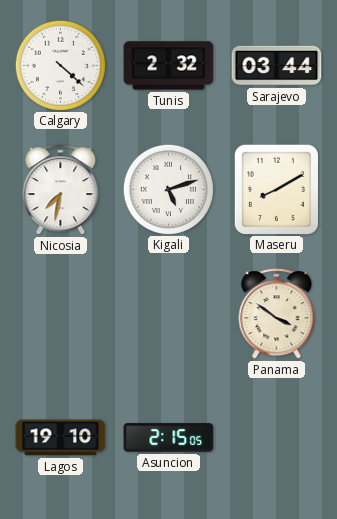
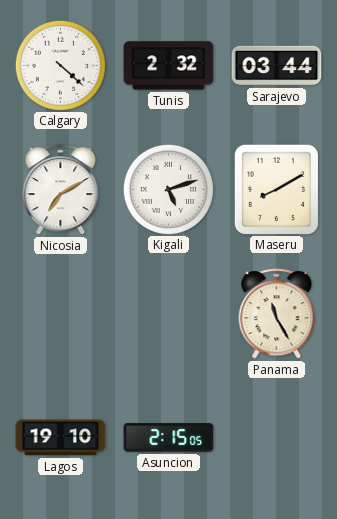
Nicosia: 7:32 -> 7:10
Panama: 3:51 -> 11:25
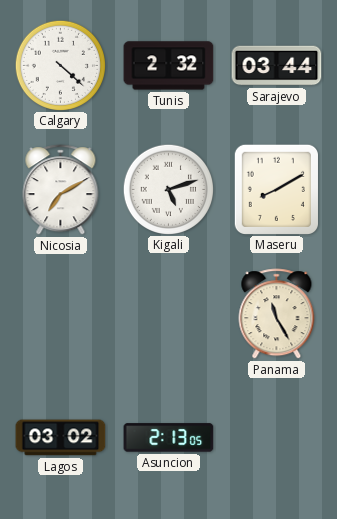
Lagos: 19:10 -> 03:02
Asuncion: 2:15 -> 2:13
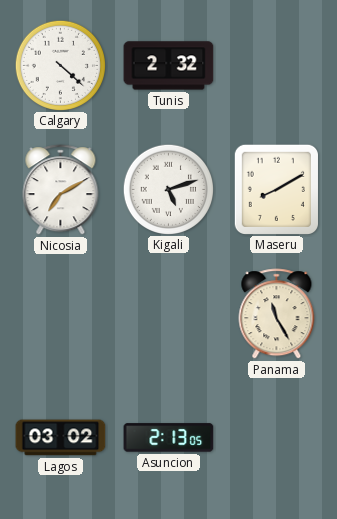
Sarajevo: 03:44 -> none
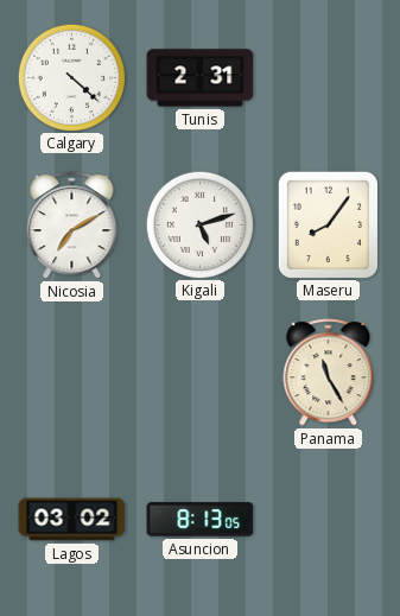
Tunis: 2:32 -> 2:31
Maseru: 8:10 -> 8:06
Asuncion: 2:13 -> 8:13
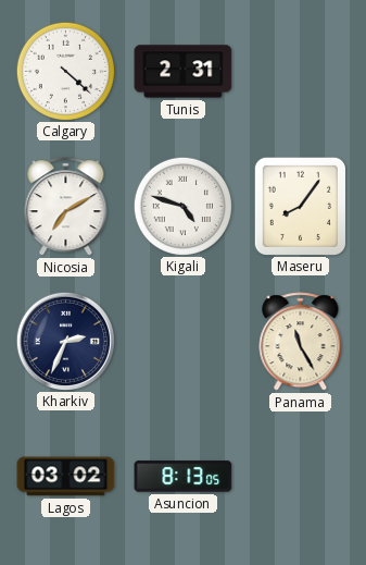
Kigali: 5:12 -> 4:48
Kharkiv: none -> 2:34
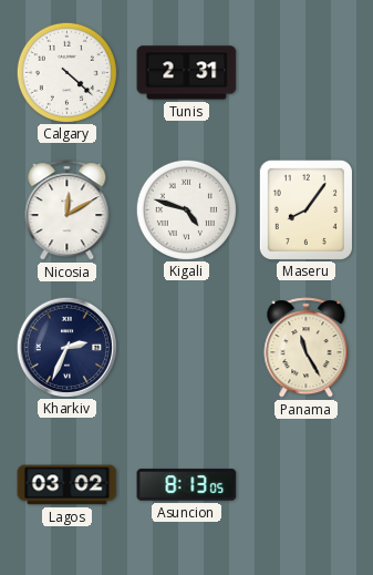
Nicosia: 7:10 -> 12:10
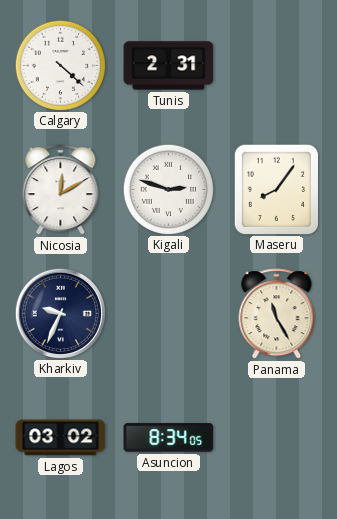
Kigali: 4:48 -> 2:48
Kharkiv: 2:34 -> 9:34
Asuncion: 8:13 -> 8:34
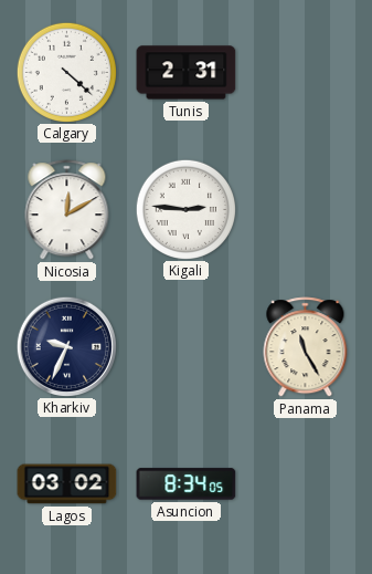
Kigali: 2:48 -> 2:46
Maseru: 8:06 -> none
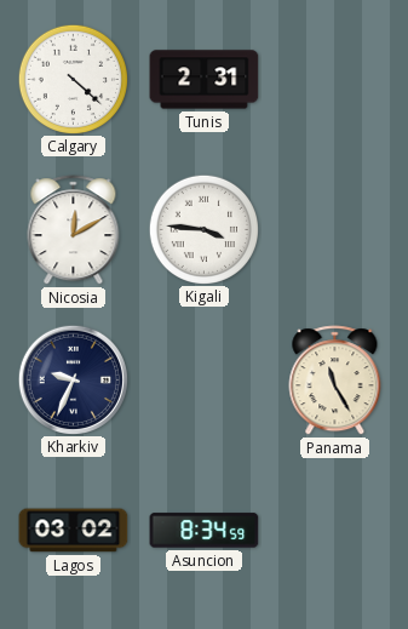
Kigali: 2:46 -> 3:46
Asuncion: 8:34:05 -> 8:34:59
